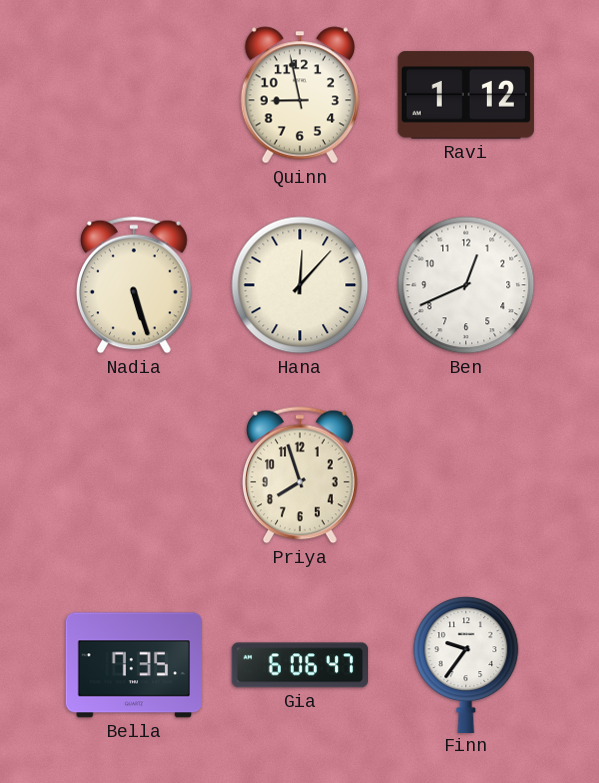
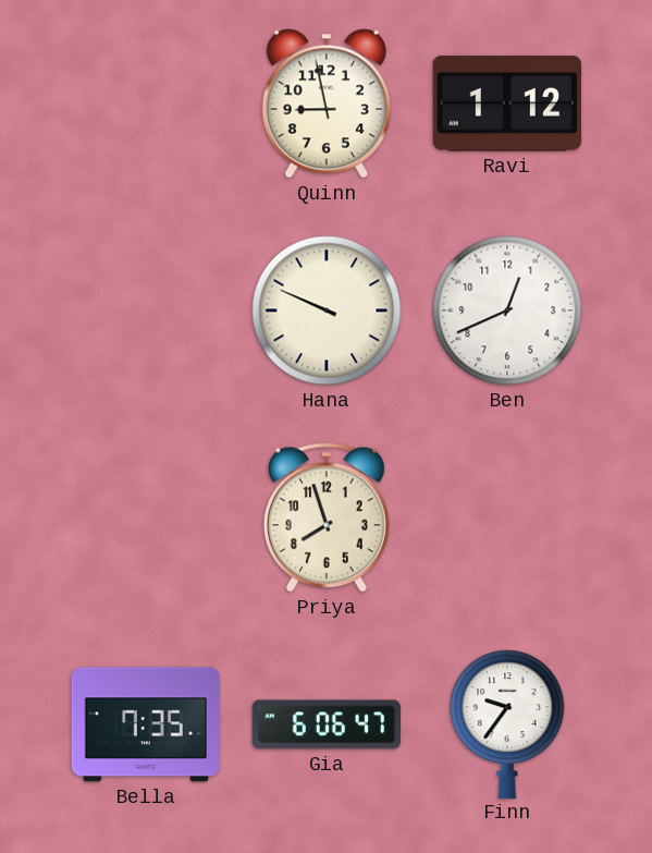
Nadia: 5:27 -> none
Hana: 12:07 -> 9:49
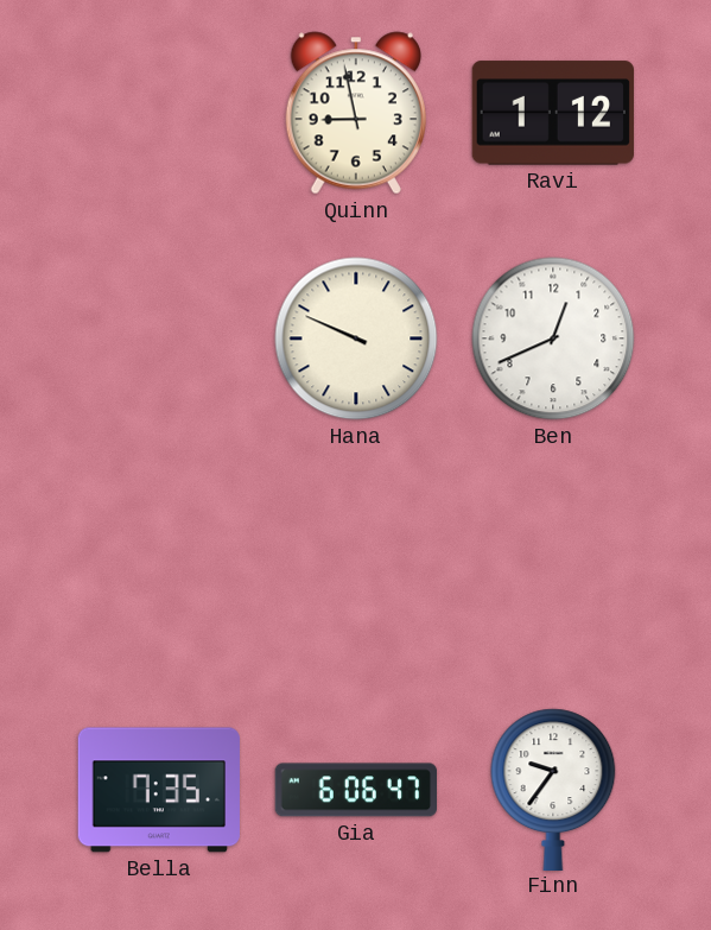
Priya: 7:57 -> none
